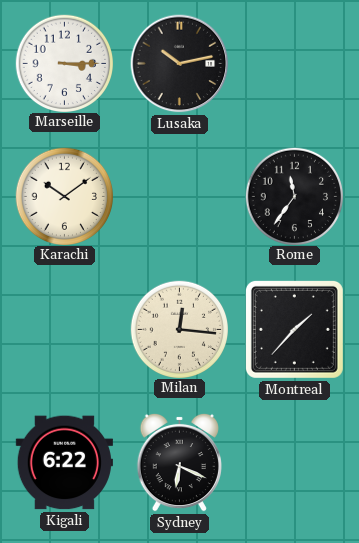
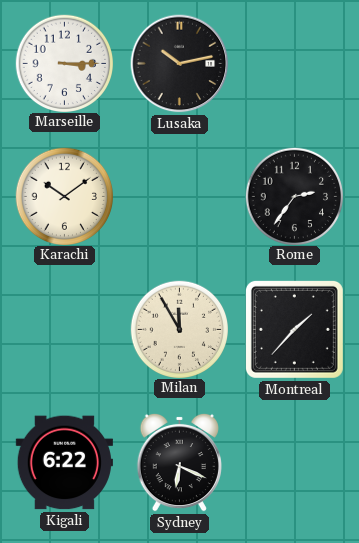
Rome: 11:36 -> 2:36
Milan: 12:16 -> 11:55
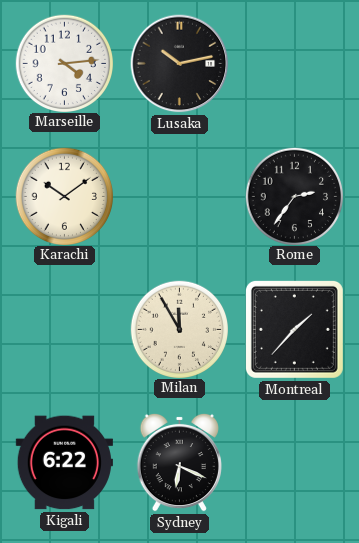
Marseille: 3:15 -> 4:14
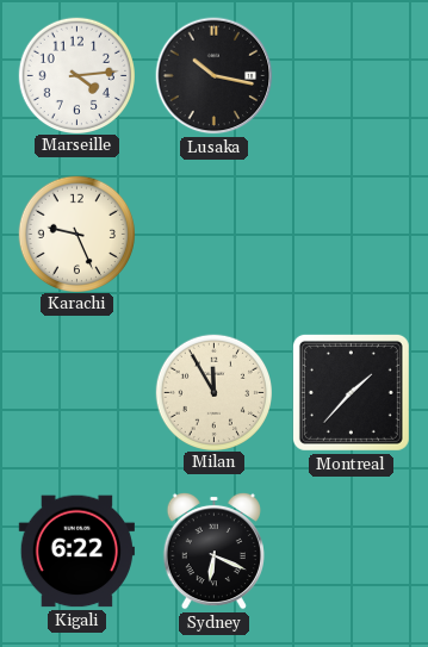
Lusaka: 10:13 -> 10:17
Karachi: 10:09 -> 9:26
Rome: 2:36 -> none
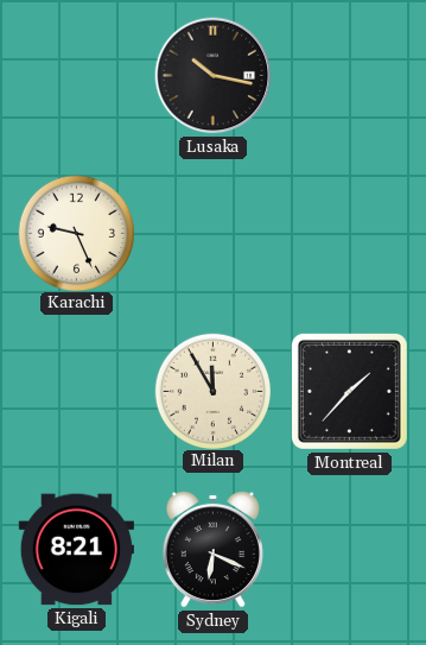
Marseille: 4:14 -> none
Kigali: 6:22 -> 8:21
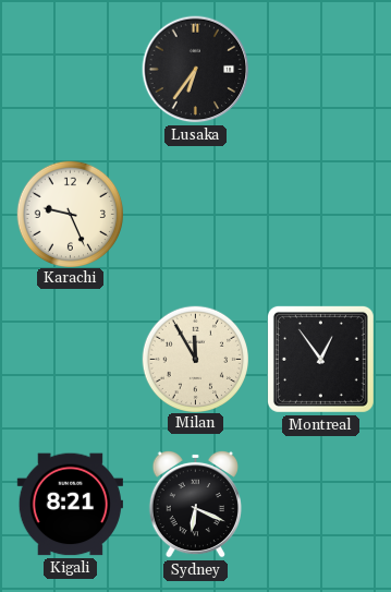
Lusaka: 10:17 -> 6:36
Montreal: 1:37 -> 12:54
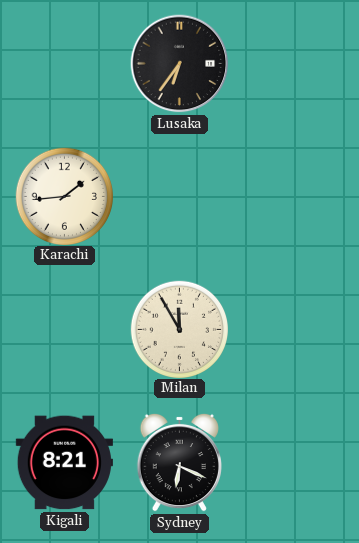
Karachi: 9:26 -> 1:44
Montreal: 12:54 -> none
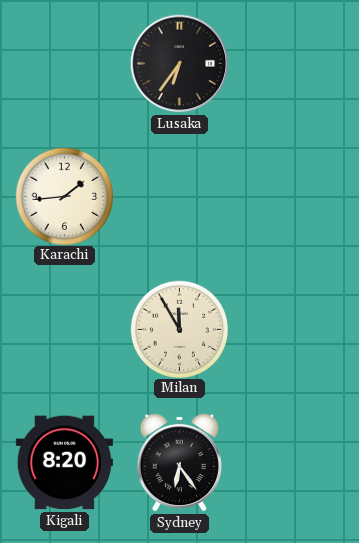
Kigali: 8:21 -> 8:20
Sydney: 6:19 -> 6:24
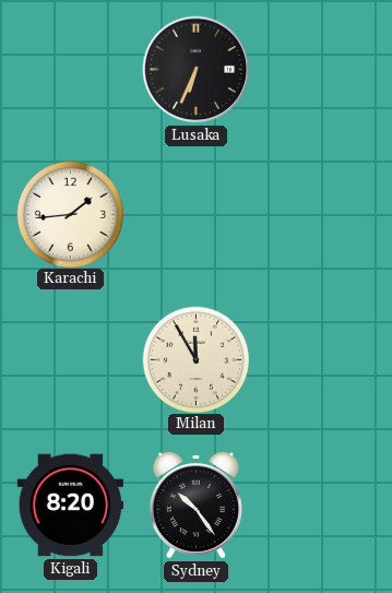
Lusaka: 6:36 -> 6:34
Sydney: 6:24 -> 10:24
